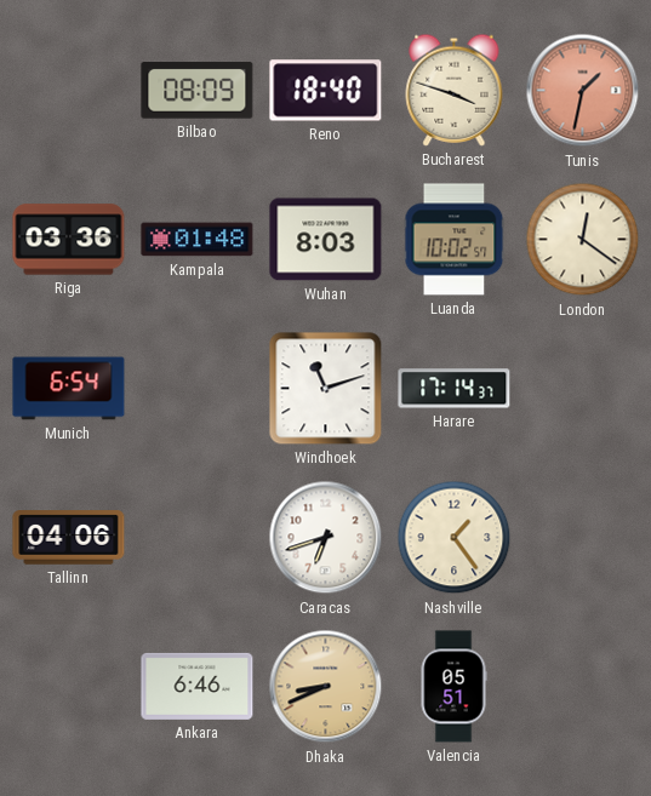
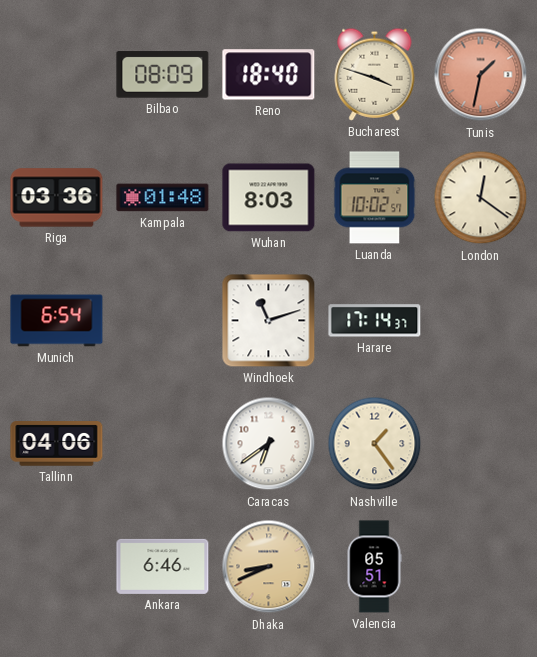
Caracas: 6:42 -> 6:39
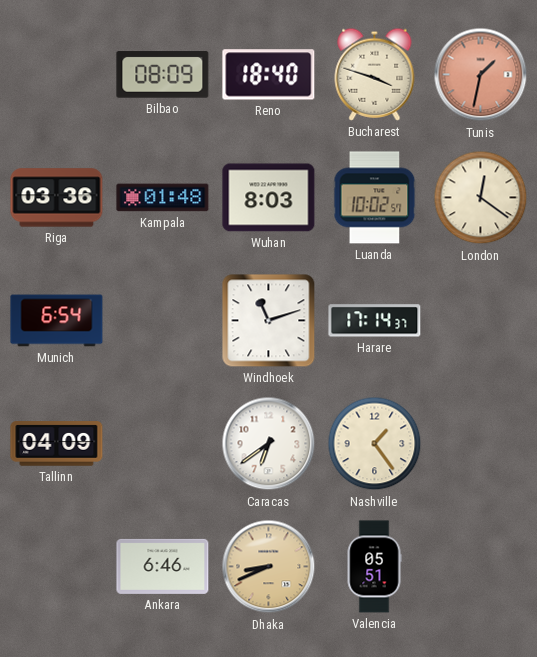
Tallinn: 04:06 -> 04:09
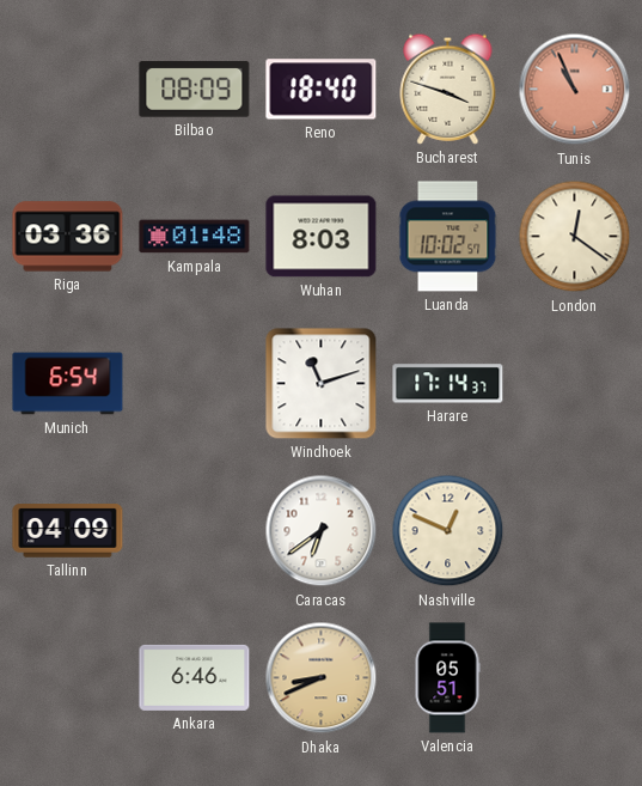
Tunis: 1:32 -> 10:56
Nashville: 1:24 -> 12:49
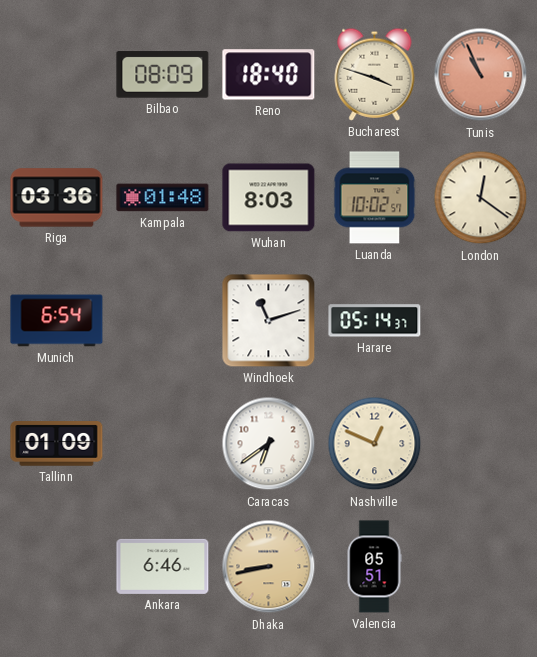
Harare: 17:14 -> 05:14
Tallinn: 04:09 -> 01:09
Dhaka: 8:41 -> 8:43
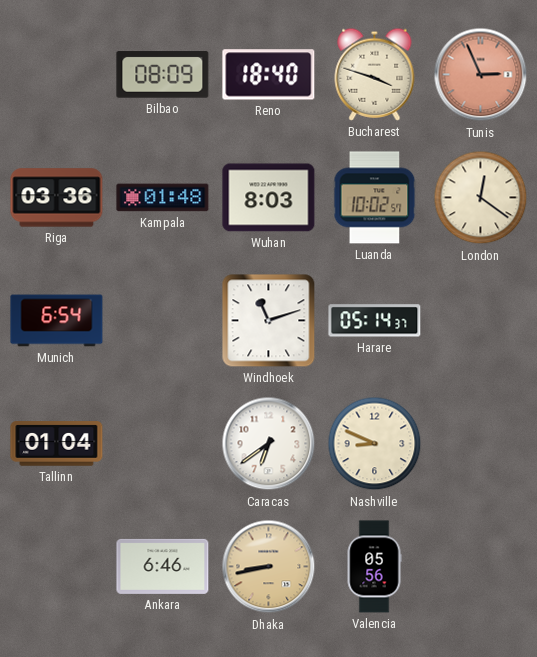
Tunis: 10:56 -> 2:56
Tallinn: 01:09 -> 01:04
Nashville: 12:49 -> 8:49
Valencia: 05:51 -> 05:56
